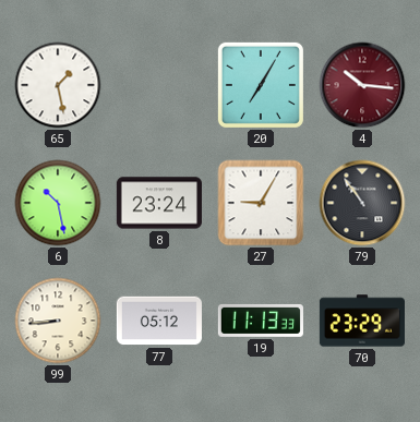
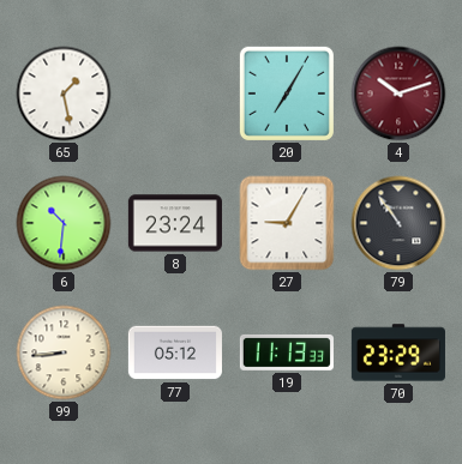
4: 10:16 -> 10:12
6: 10:28 -> 10:31
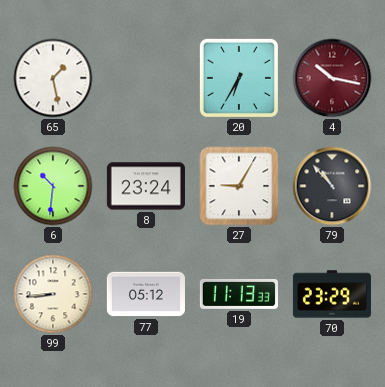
20: 7:05 -> 6:35
4: 10:12 -> 10:17
79: 10:54 -> 10:53
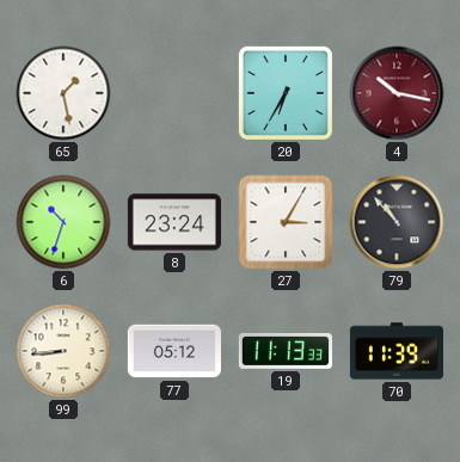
6: 10:31 -> 10:33
27: 9:05 -> 3:05
70: 23:29 -> 11:39
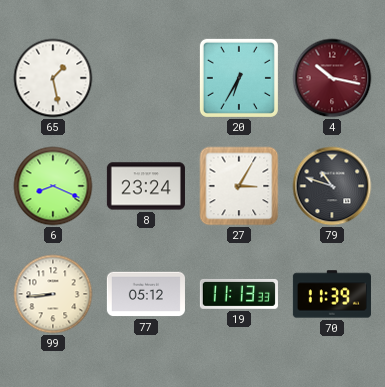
6: 10:33 -> 8:19
79: 10:53 -> 10:48
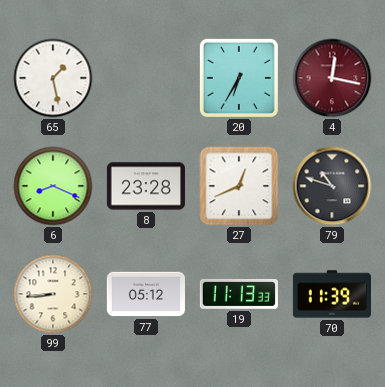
4: 10:17 -> 12:17
8: 23:24 -> 23:28
27: 3:05 -> 12:41
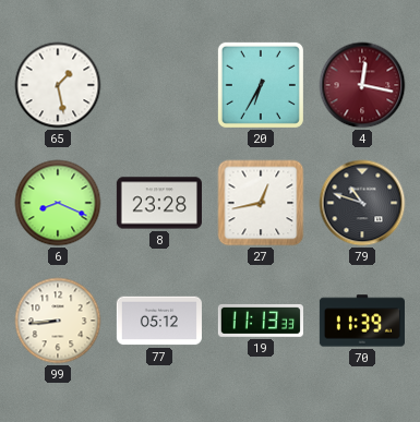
27: 12:41 -> 12:43
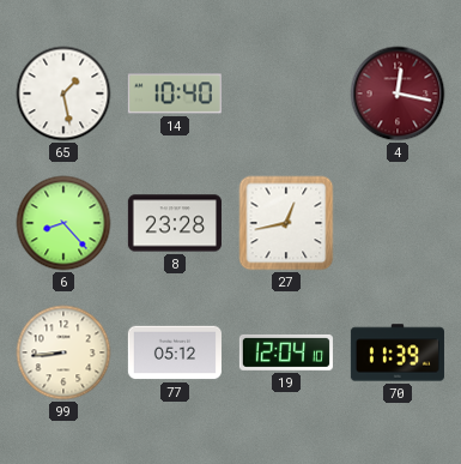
14: none -> 10:40
20: 6:35 -> none
6: 8:19 -> 8:23
79: 10:48 -> none
19: 11:13 -> 12:04
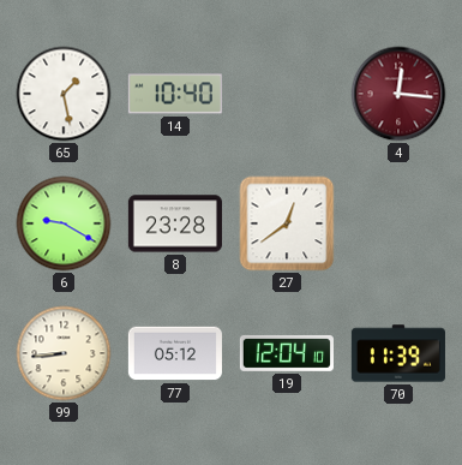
4: 12:17 -> 12:16
6: 8:23 -> 9:20
27: 12:43 -> 12:39
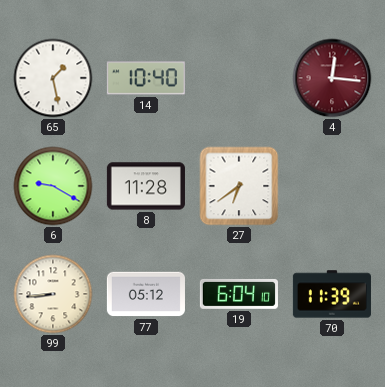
8: 23:28 -> 11:28
27: 12:39 -> 6:39
19: 12:04 -> 6:04
